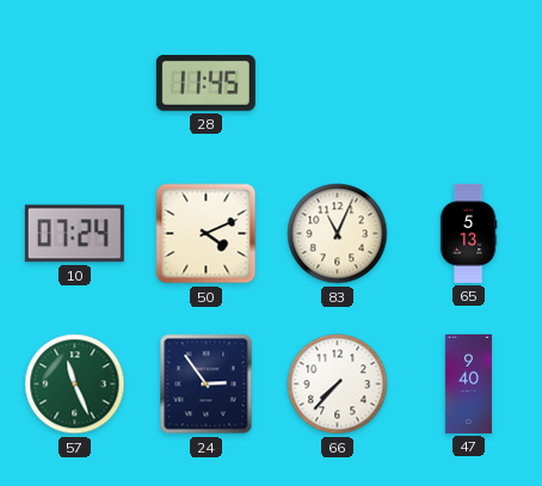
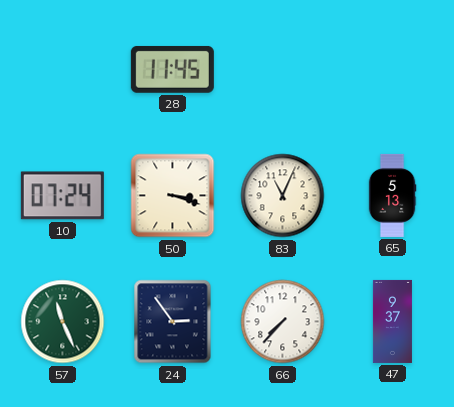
50: 4:11 -> 3:18
47: 9:40 -> 9:37
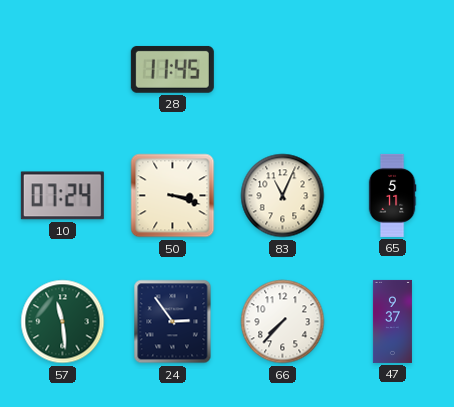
65: 5:13 -> 5:11
57: 11:26 -> 11:29
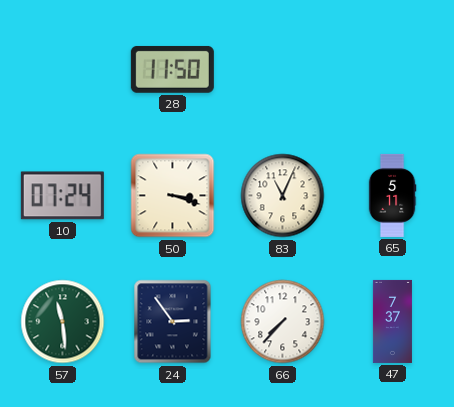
28: 11:45 -> 11:50
47: 9:37 -> 7:37
